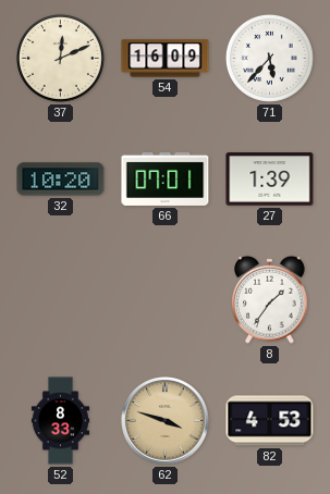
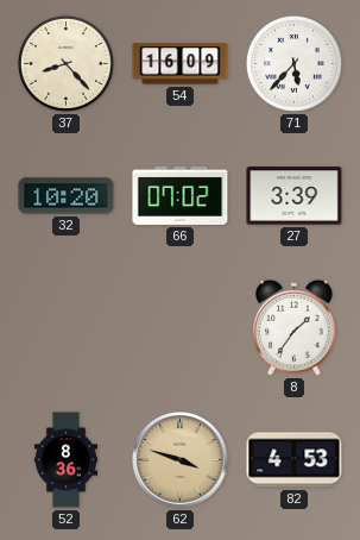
37: 12:11 -> 8:23
66: 07:01 -> 07:02
27: 1:39 -> 3:39
52: 8:33 -> 8:36
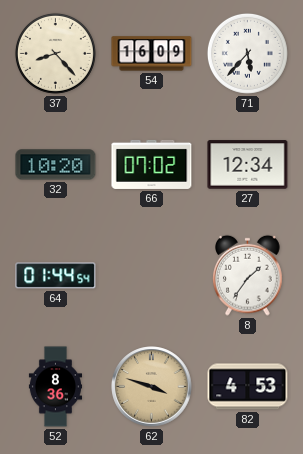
27: 3:39 -> 12:34
64: none -> 01:44
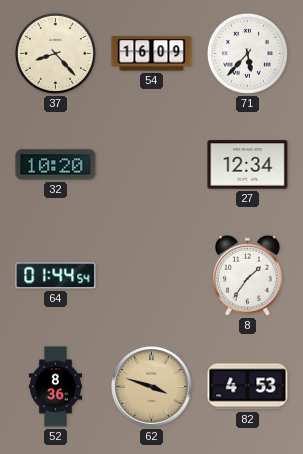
66: 07:02 -> none
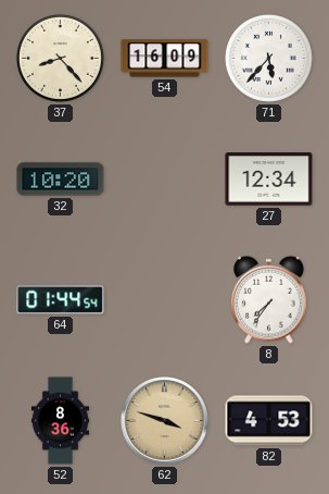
8: 1:36 -> 7:36
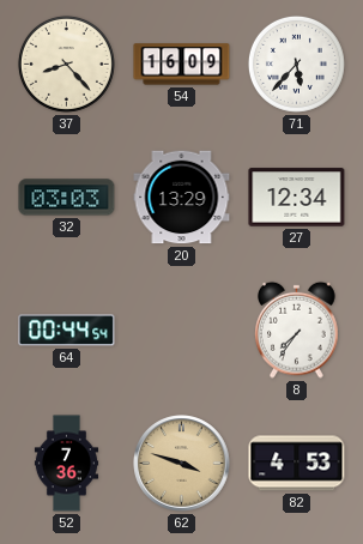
32: 10:20 -> 03:03
20: none -> 13:29
64: 01:44 -> 00:44
52: 8:36 -> 7:36
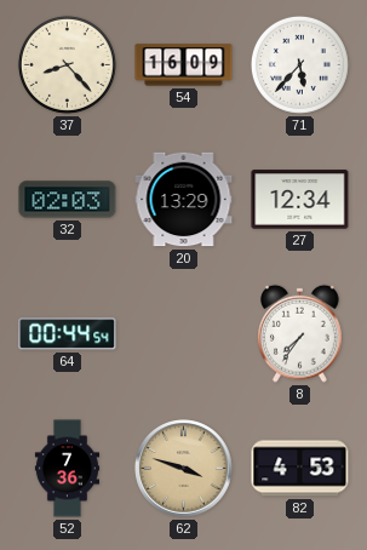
32: 03:03 -> 02:03
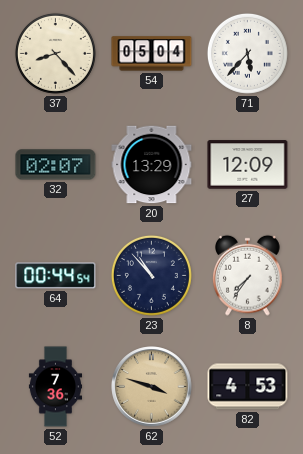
54: 16:09 -> 05:04
32: 02:03 -> 02:07
27: 12:34 -> 12:09
23: none -> 10:53
